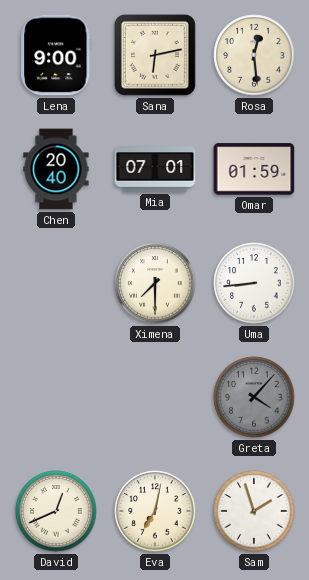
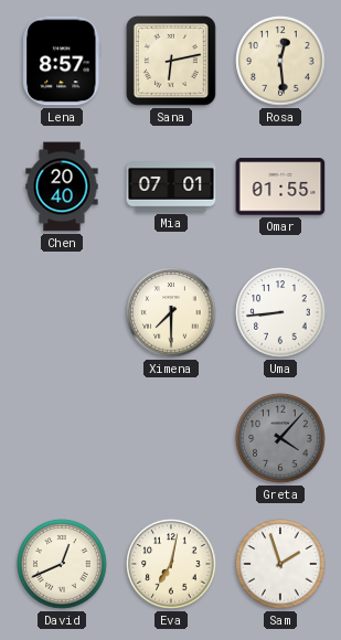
Lena: 9:00 -> 8:57
Omar: 01:59 -> 01:55
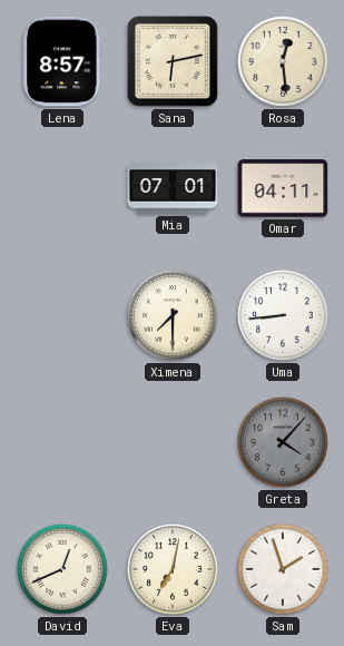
Chen: 20:40 -> none
Omar: 01:55 -> 04:11
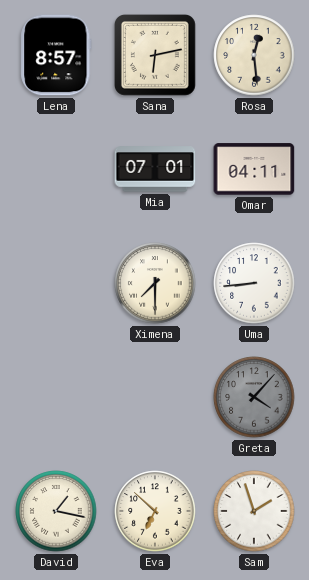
David: 12:41 -> 1:17
Eva: 7:02 -> 6:52
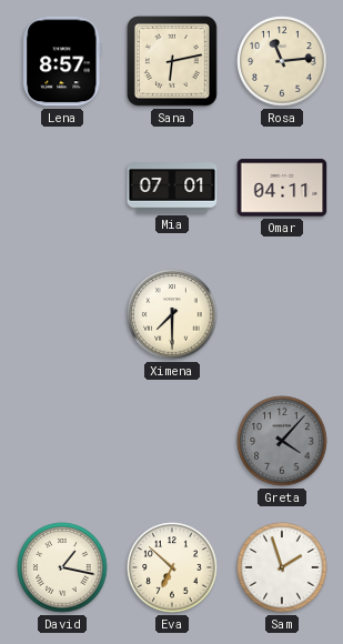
Rosa: 12:29 -> 11:14
Uma: 8:44 -> none
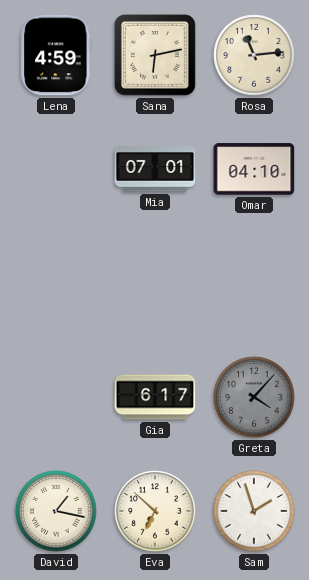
Lena: 8:57 -> 4:59
Omar: 04:11 -> 04:10
Ximena: 7:30 -> none
Gia: none -> 6:17
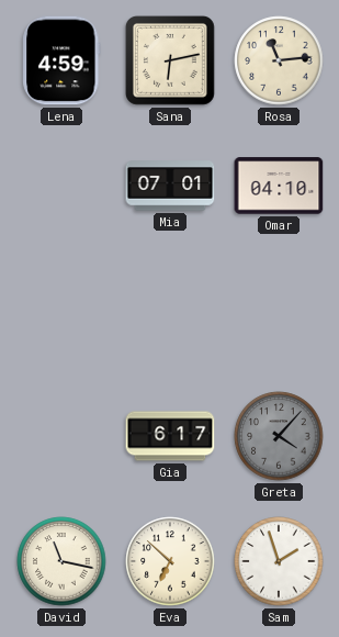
David: 1:17 -> 11:17
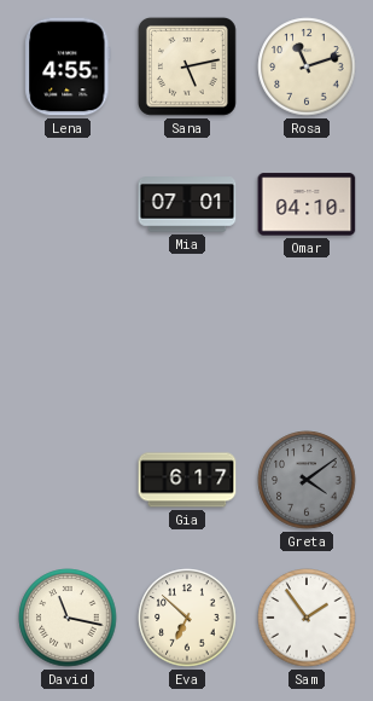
Lena: 4:59 -> 4:55
Sana: 6:13 -> 5:13
Rosa: 11:14 -> 11:12
Greta: 4:07 -> 4:09
Sam: 1:57 -> 1:54
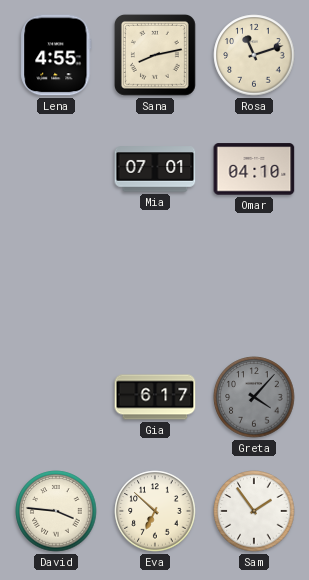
Sana: 5:13 -> 8:13
Greta: 4:09 -> 4:07
David: 11:17 -> 3:46
